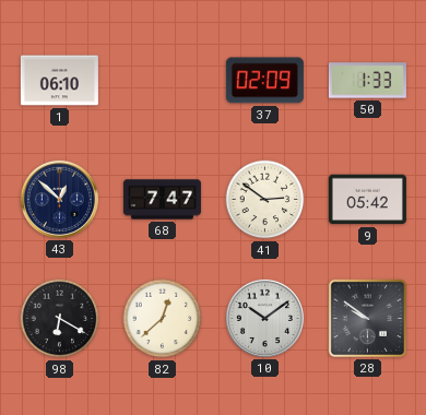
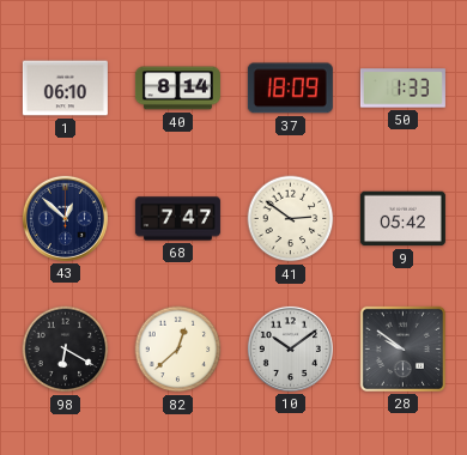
40: none -> 8:14
37: 02:09 -> 18:09
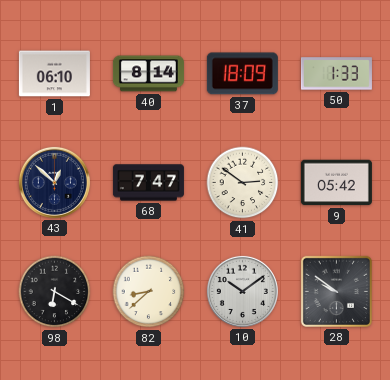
82: 12:38 -> 8:38
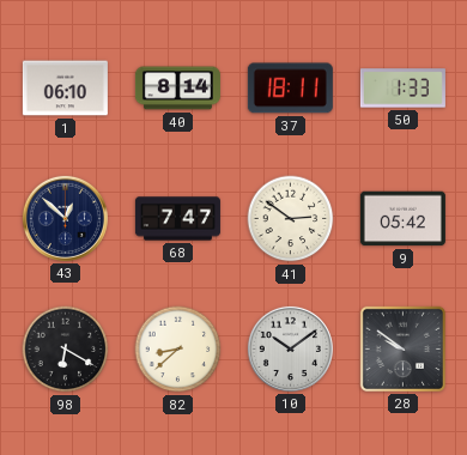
37: 18:09 -> 18:11
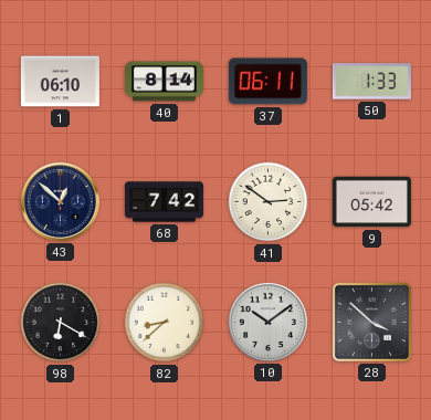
37: 18:11 -> 06:11
68: 7:47 -> 7:42
28: 9:51 -> 3:52
